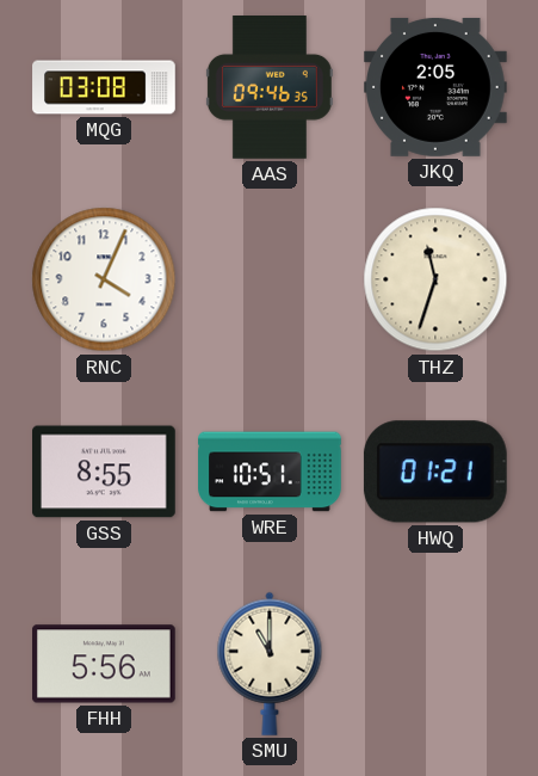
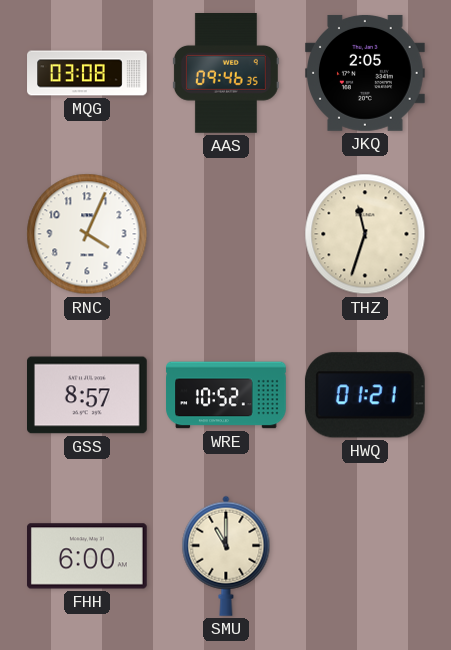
GSS: 8:55 -> 8:57
WRE: 10:51 -> 10:52
FHH: 5:56 -> 6:00
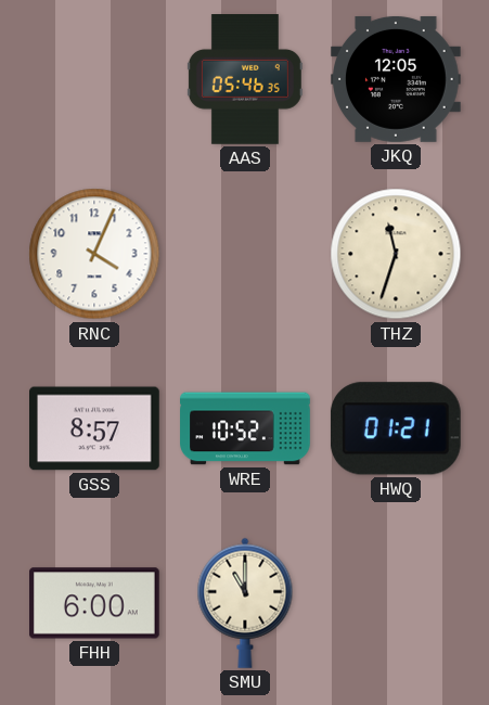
MQG: 03:08 -> none
AAS: 09:46 -> 05:46
JKQ: 2:05 -> 12:05
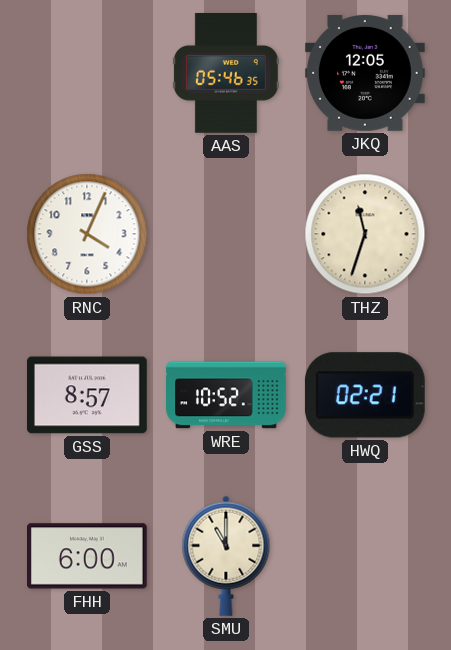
HWQ: 01:21 -> 02:21
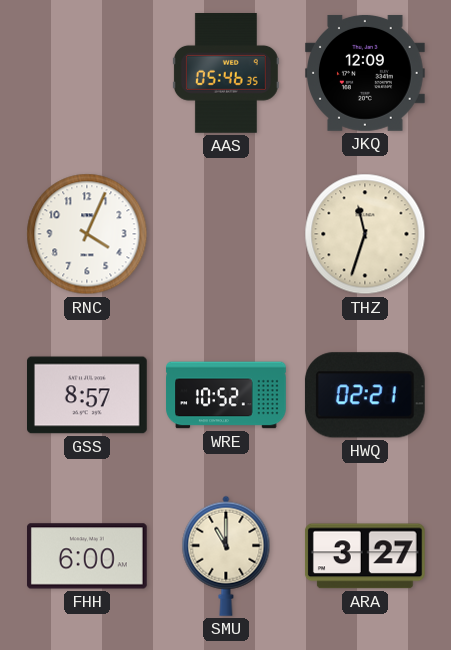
JKQ: 12:05 -> 12:09
ARA: none -> 3:27
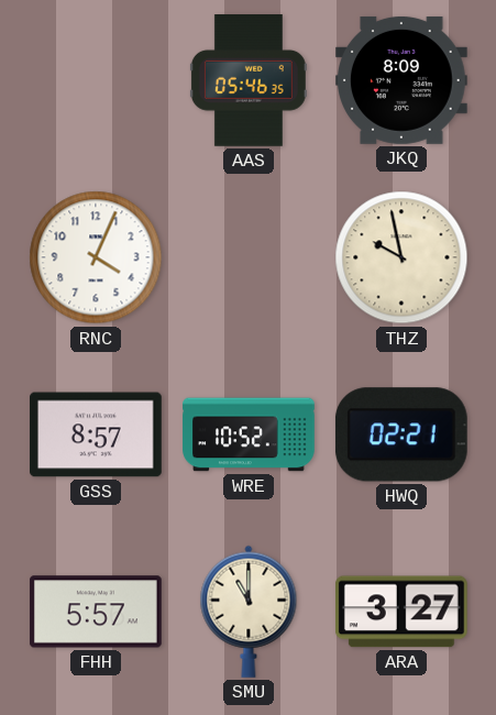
JKQ: 12:09 -> 8:09
THZ: 11:33 -> 9:58
FHH: 6:00 -> 5:57
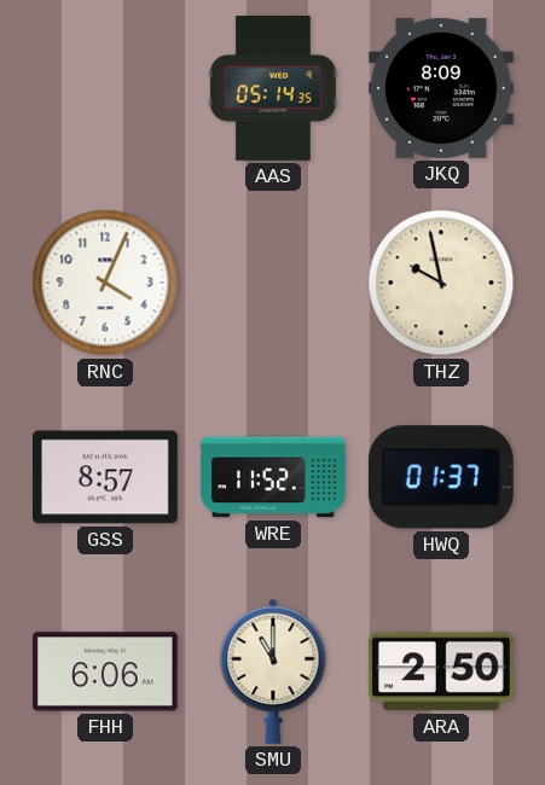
AAS: 05:46 -> 05:14
WRE: 10:52 -> 11:52
HWQ: 02:21 -> 01:37
FHH: 5:57 -> 6:06
ARA: 3:27 -> 2:50
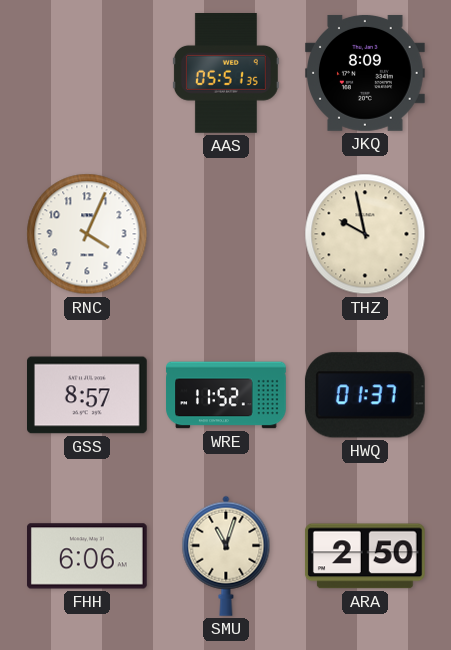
AAS: 05:14 -> 05:51
SMU: 11:00 -> 11:03
